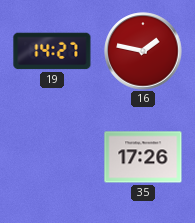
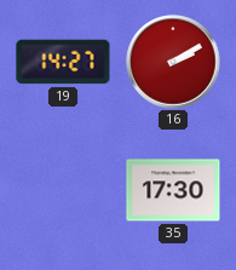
16: 1:47 -> 2:10
35: 17:26 -> 17:30
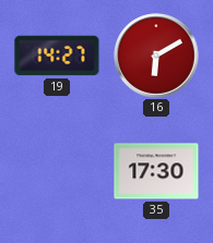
16: 2:10 -> 6:10
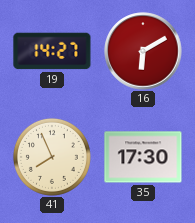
41: none -> 7:56
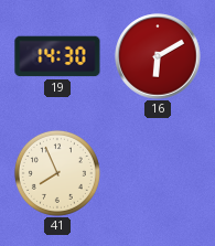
19: 14:27 -> 14:30
35: 17:30 -> none
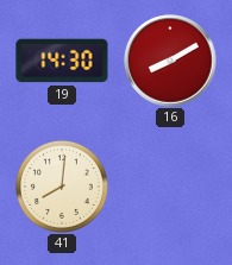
16: 6:10 -> 8:10
41: 7:56 -> 8:01
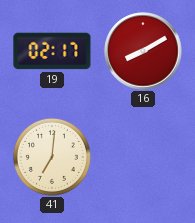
19: 14:30 -> 02:17
41: 8:01 -> 7:01
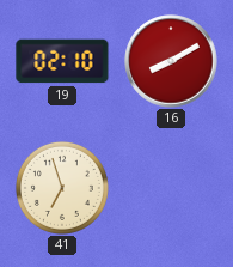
19: 02:17 -> 02:10
41: 7:01 -> 6:57
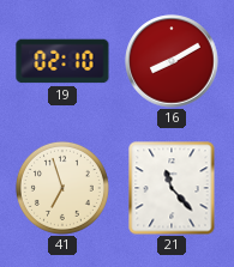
21: none -> 11:23
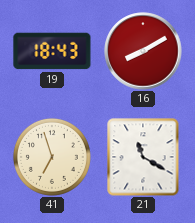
19: 02:10 -> 18:43
21: 11:23 -> 11:20
